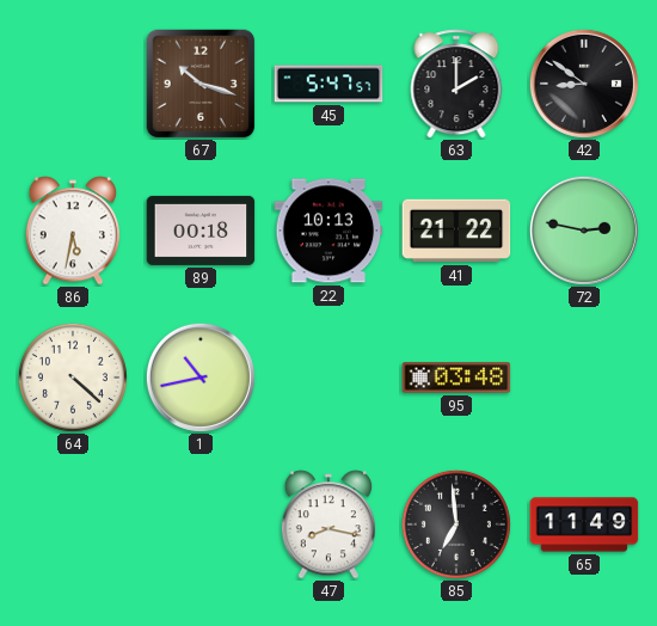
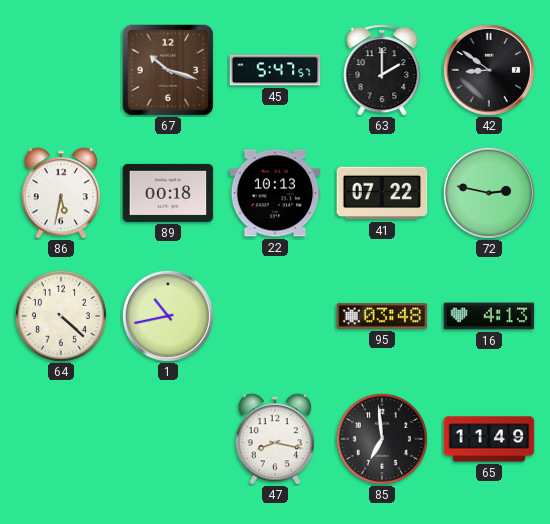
41: 21:22 -> 07:22
16: none -> 4:13
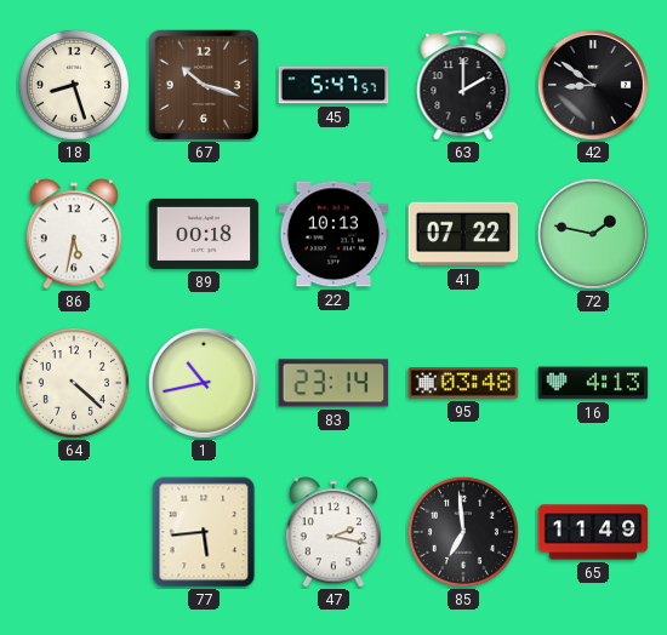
18: none -> 8:27
72: 2:47 -> 1:47
83: none -> 23:14
77: none -> 5:44
47: 8:17 -> 2:17
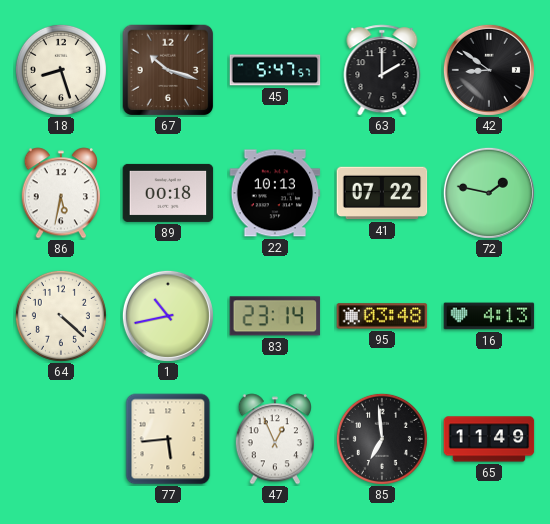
47: 2:17 -> 12:56
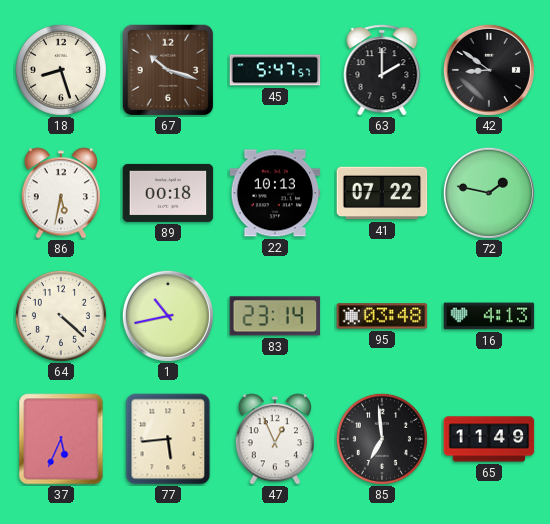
37: none -> 5:34
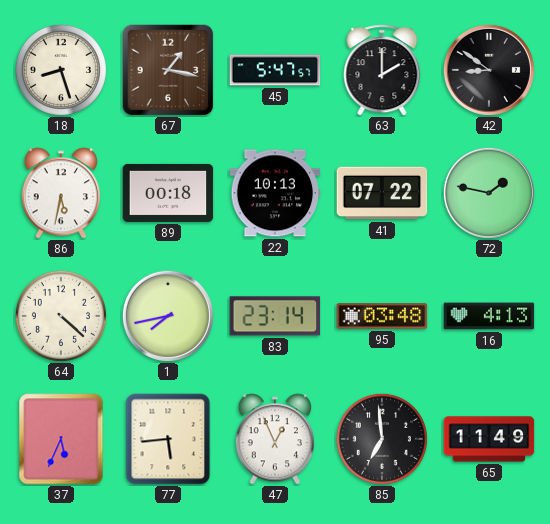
67: 10:18 -> 1:17
1: 10:43 -> 7:43
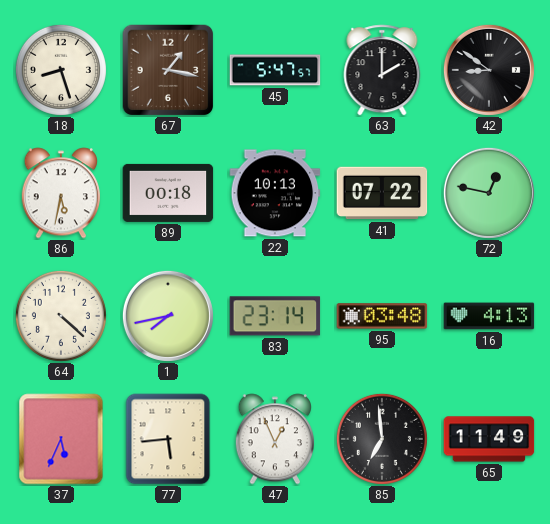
72: 1:47 -> 12:47
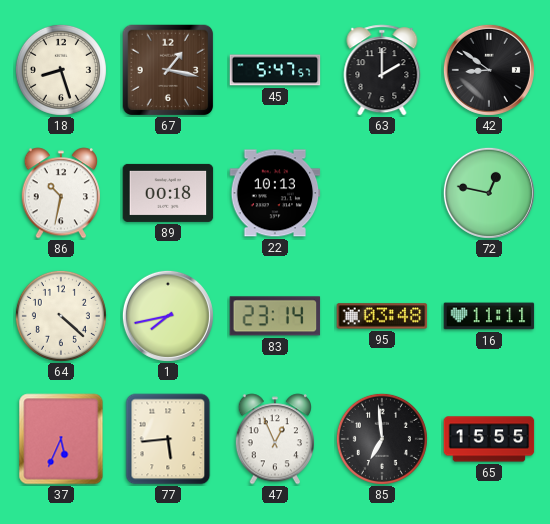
86: 5:32 -> 10:32
41: 07:22 -> none
16: 4:13 -> 11:11
65: 11:49 -> 15:55
